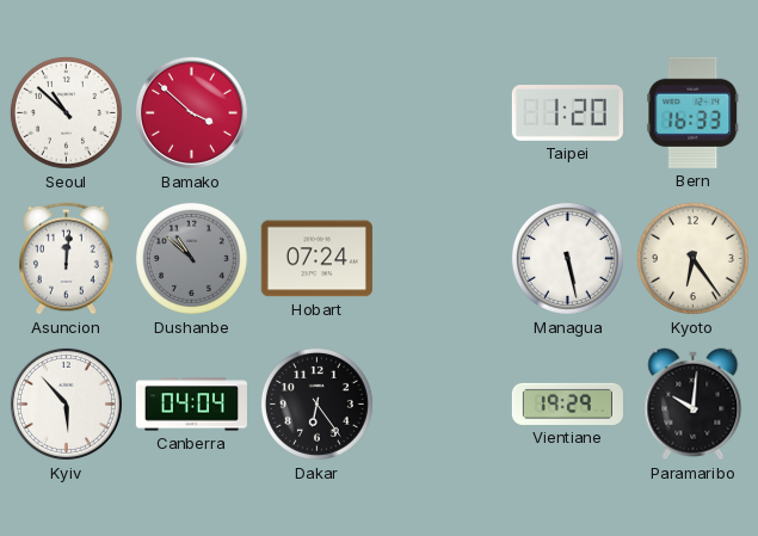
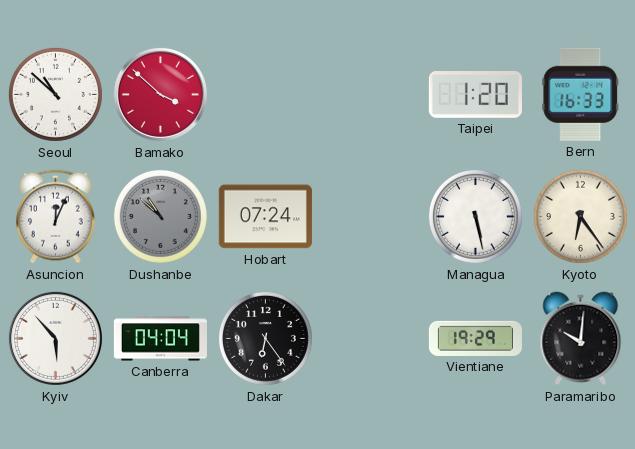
Asuncion: 12:01 -> 12:04
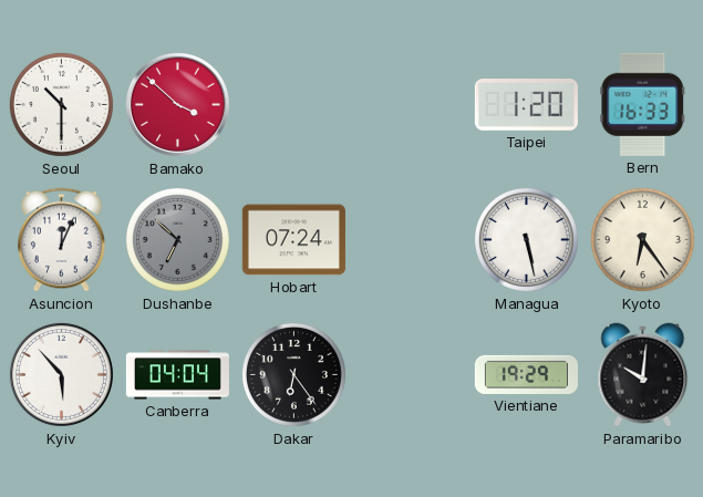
Seoul: 10:52 -> 10:30
Dushanbe: 10:52 -> 6:52
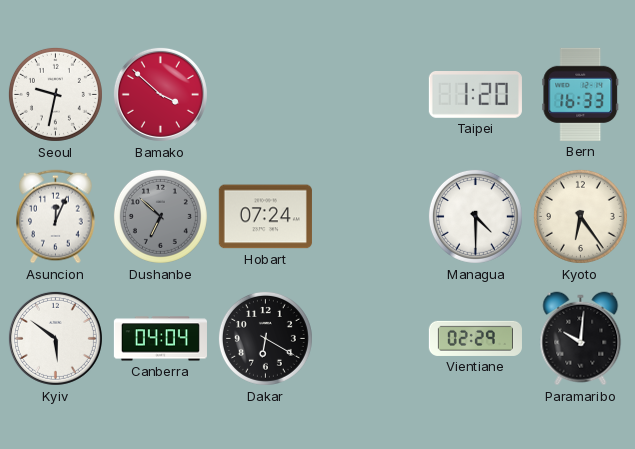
Seoul: 10:30 -> 9:32
Managua: 5:28 -> 4:30
Kyiv: 5:53 -> 5:51
Dakar: 6:24 -> 6:20
Vientiane: 19:29 -> 02:29
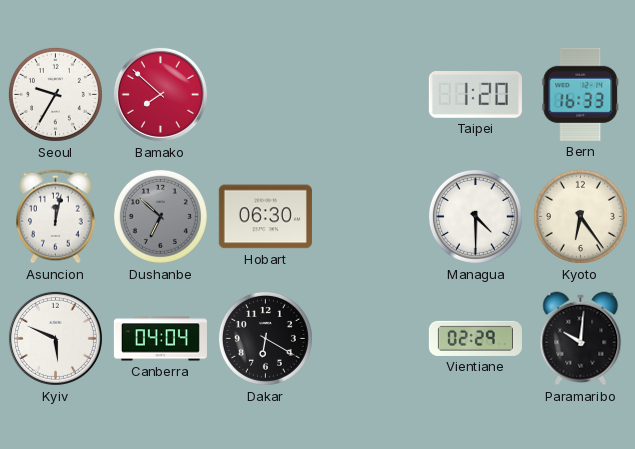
Seoul: 9:32 -> 9:35
Bamako: 3:52 -> 7:52
Asuncion: 12:04 -> 12:02
Hobart: 07:24 -> 06:30
Kyiv: 5:51 -> 5:49
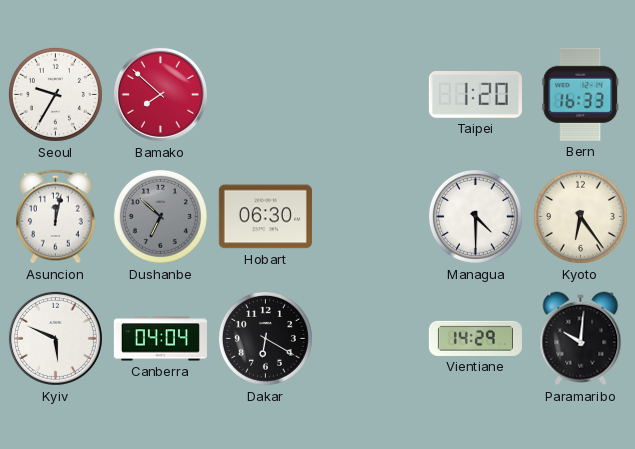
Vientiane: 02:29 -> 14:29
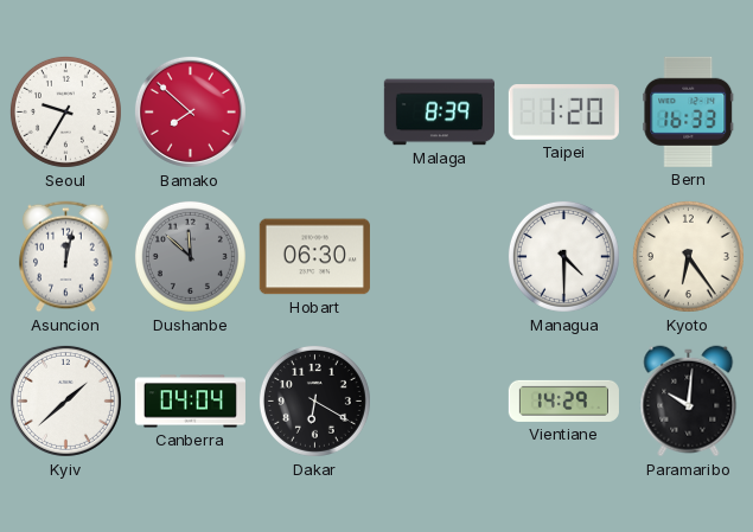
Malaga: none -> 8:39
Dushanbe: 6:52 -> 11:52
Kyiv: 5:49 -> 1:38
